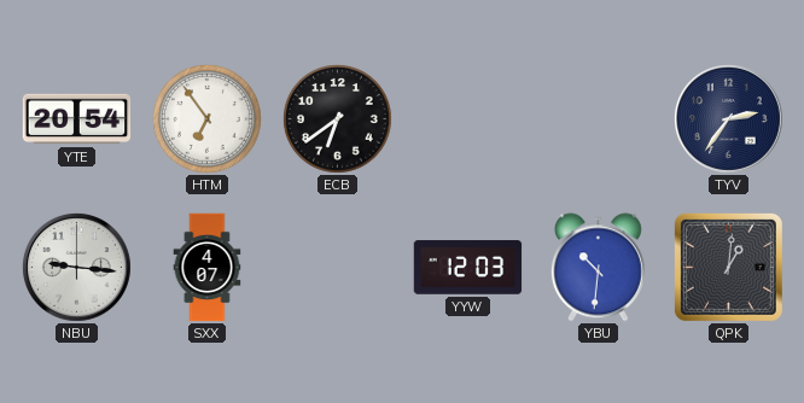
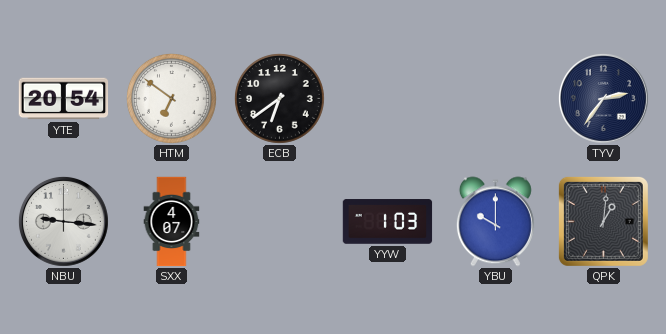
HTM: 6:54 -> 6:51
YYW: 12:03 -> 1:03
YBU: 10:31 -> 10:00
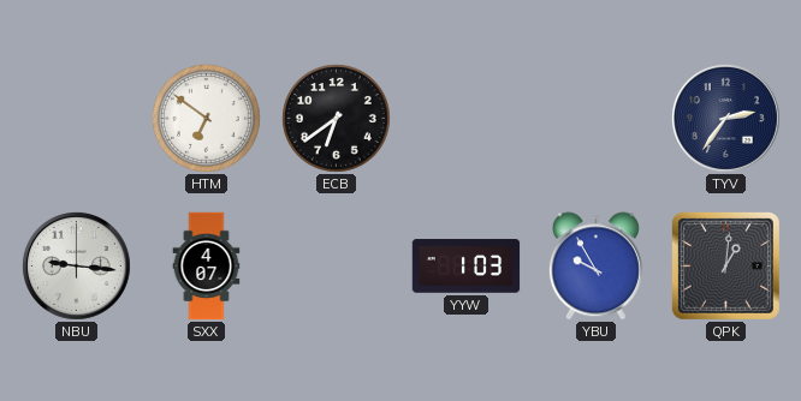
YTE: 20:54 -> none
YBU: 10:00 -> 9:55
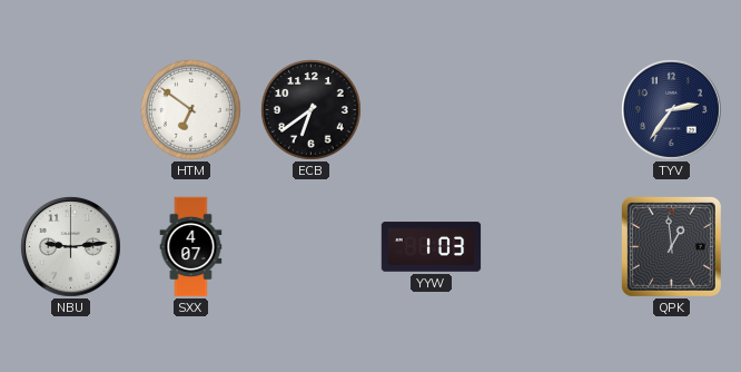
NBU: 9:16 -> 9:14
YBU: 9:55 -> none
QPK: 1:01 -> 12:59
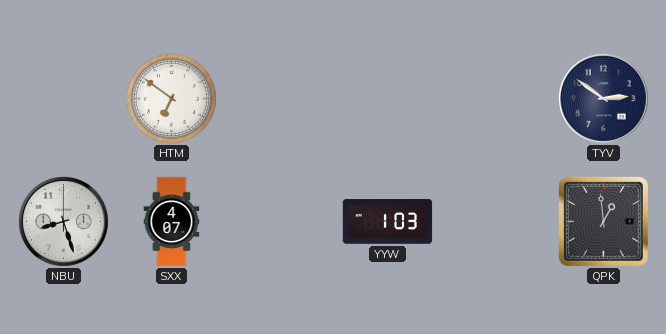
ECB: 6:39 -> none
TYV: 2:36 -> 2:51
NBU: 9:14 -> 8:27
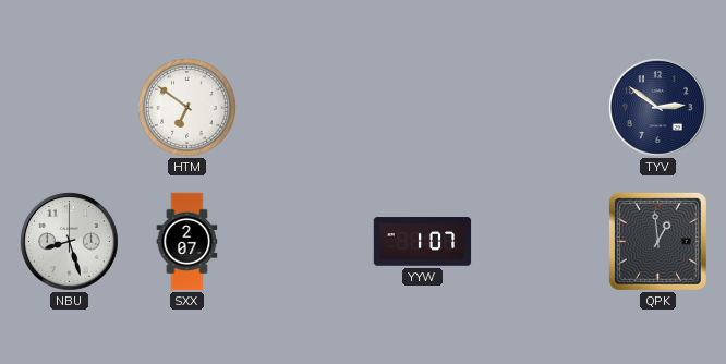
SXX: 4:07 -> 2:07
YYW: 1:03 -> 1:07
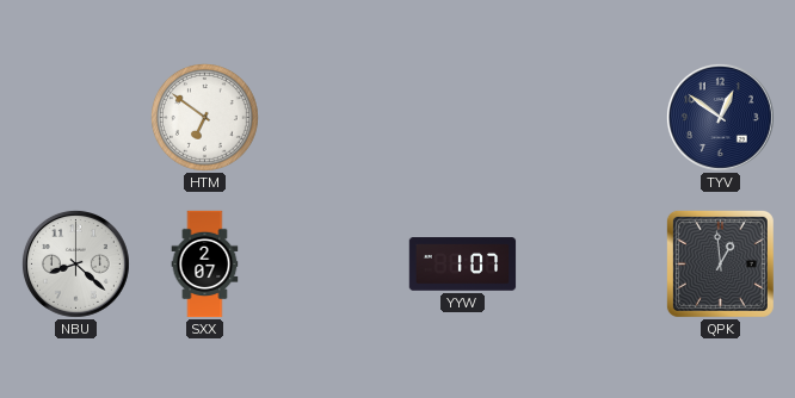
TYV: 2:51 -> 12:51
NBU: 8:27 -> 8:22
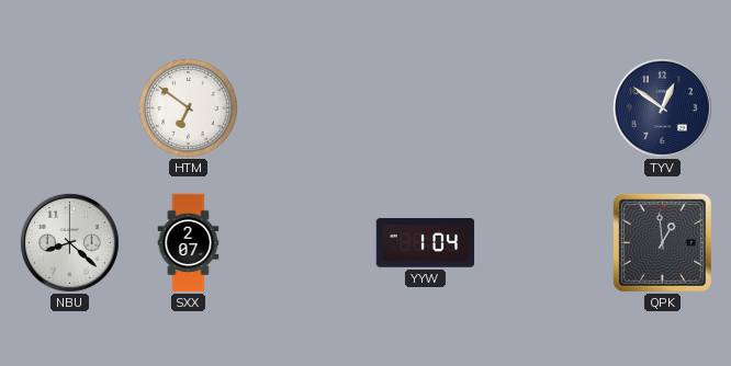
YYW: 1:07 -> 1:04
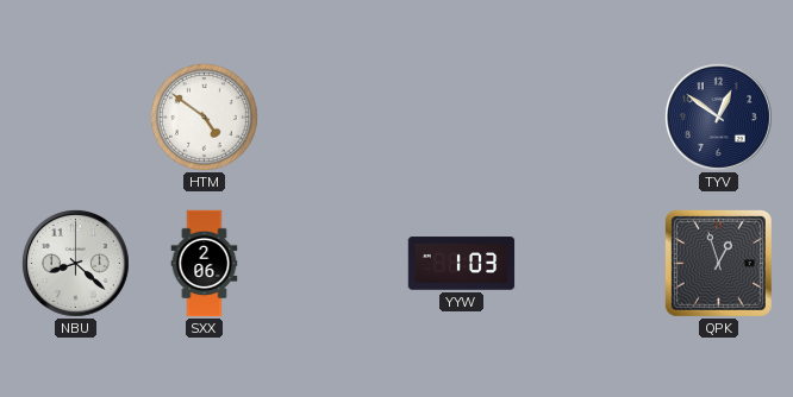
HTM: 6:51 -> 4:51
SXX: 2:07 -> 2:06
YYW: 1:04 -> 1:03
QPK: 12:59 -> 12:57
